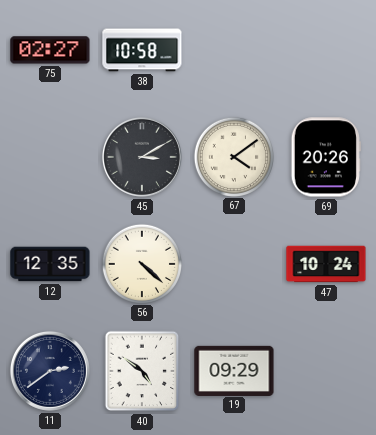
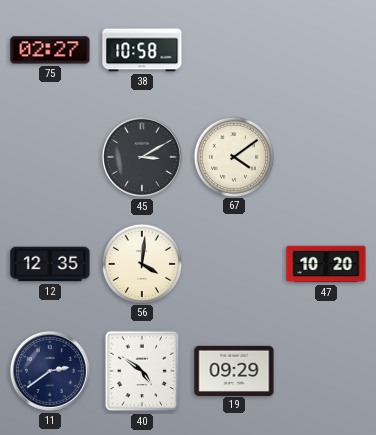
69: 20:26 -> none
56: 4:22 -> 4:01
47: 10:24 -> 10:20
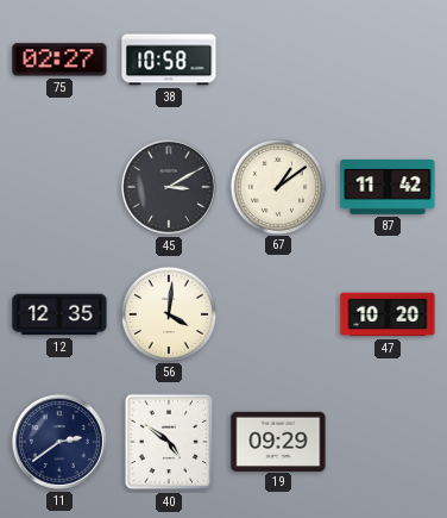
67: 4:09 -> 1:09
87: none -> 11:42
